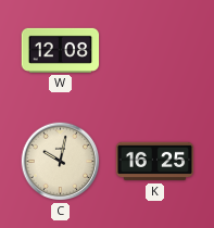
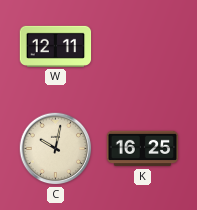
W: 12:08 -> 12:11
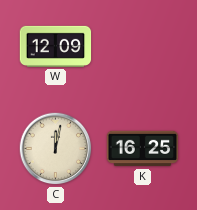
W: 12:11 -> 12:09
C: 10:02 -> 12:02
